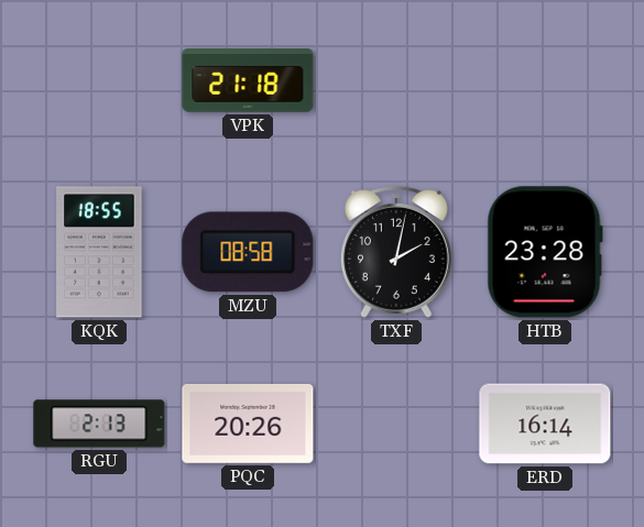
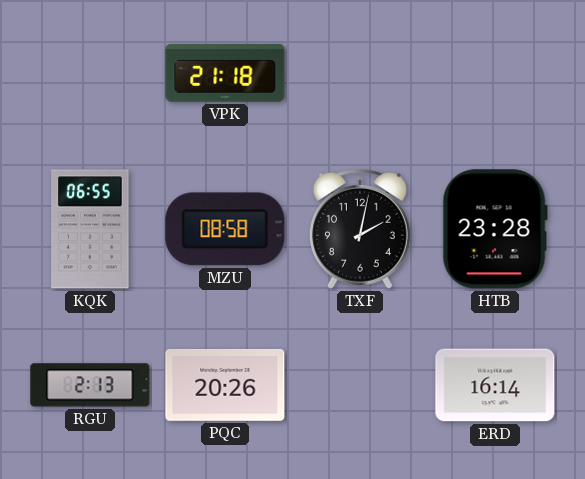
KQK: 18:55 -> 06:55
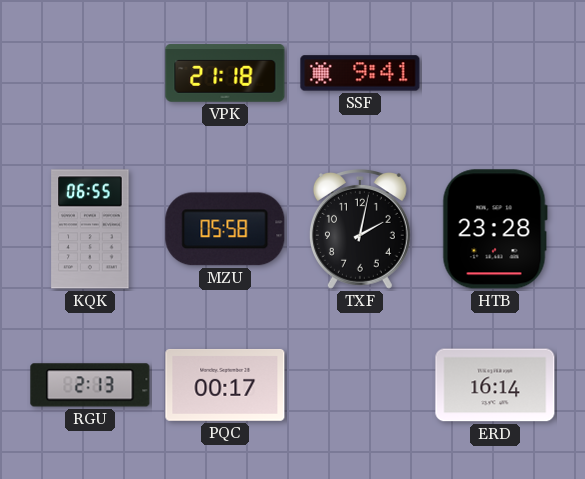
SSF: none -> 9:41
MZU: 08:58 -> 05:58
PQC: 20:26 -> 00:17
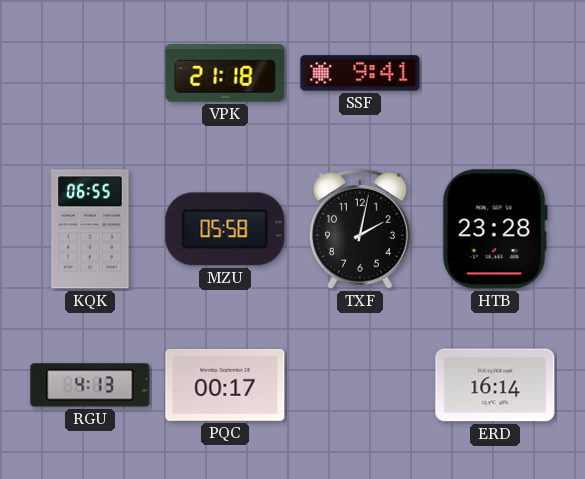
RGU: 2:13 -> 4:13
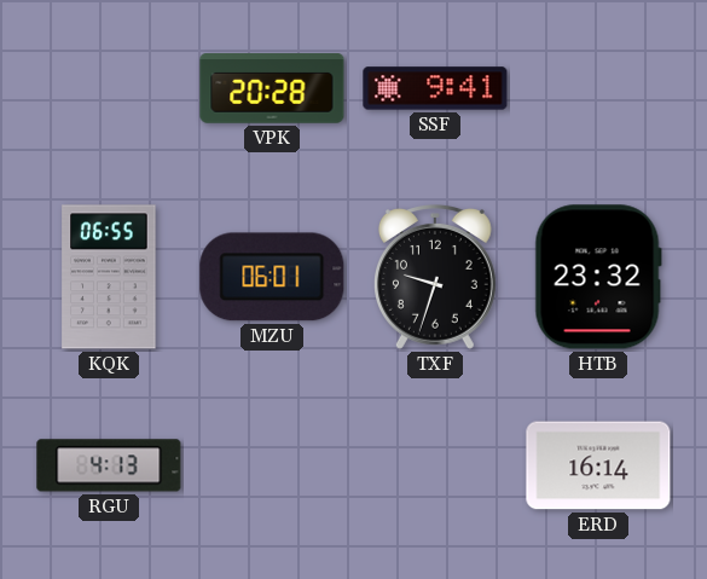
VPK: 21:18 -> 20:28
MZU: 05:58 -> 06:01
TXF: 2:02 -> 9:33
HTB: 23:28 -> 23:32
PQC: 00:17 -> none
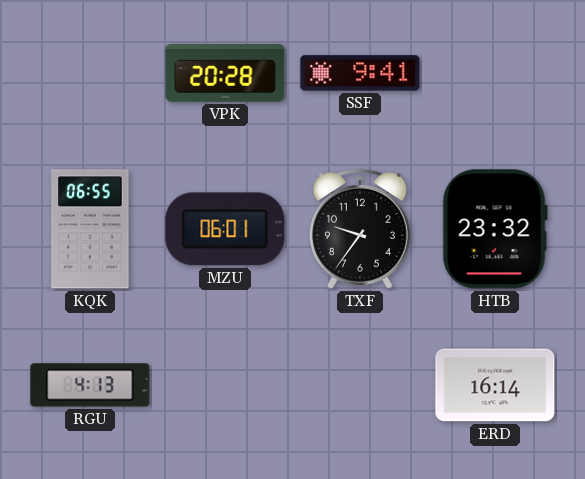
TXF: 9:33 -> 9:36
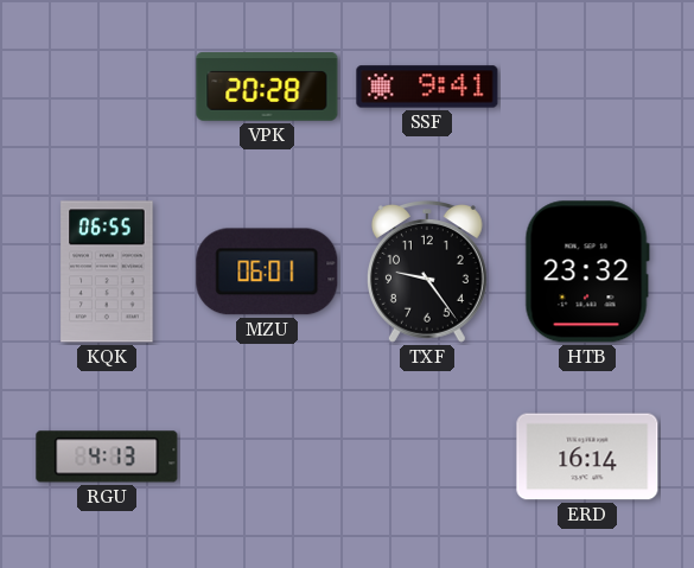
TXF: 9:36 -> 9:24
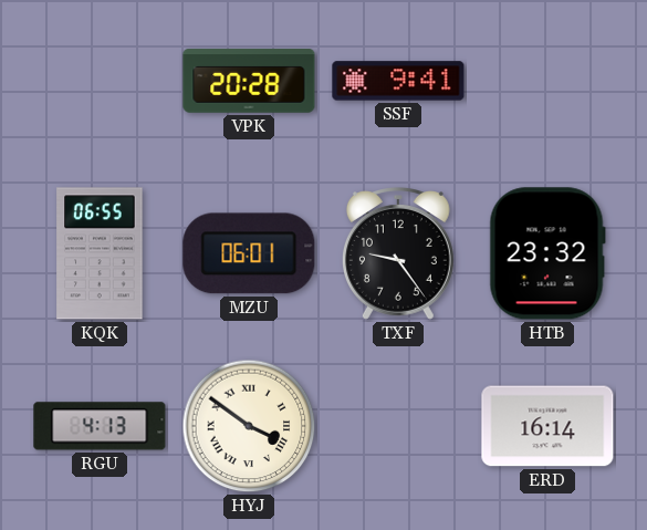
HYJ: none -> 3:51
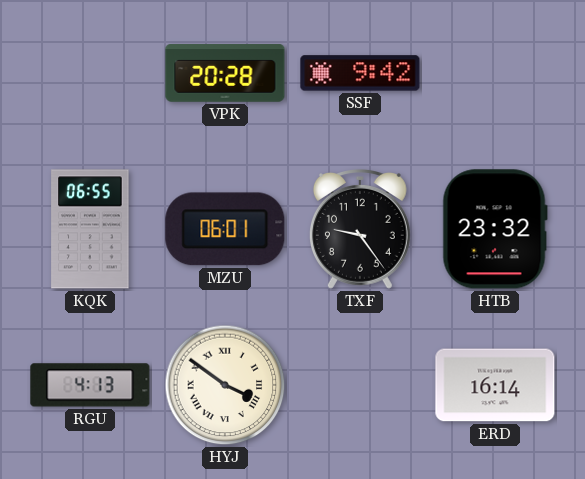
SSF: 9:41 -> 9:42
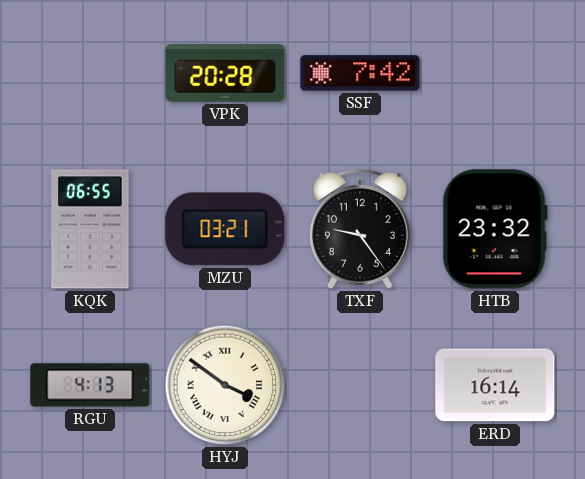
SSF: 9:42 -> 7:42
MZU: 06:01 -> 03:21
